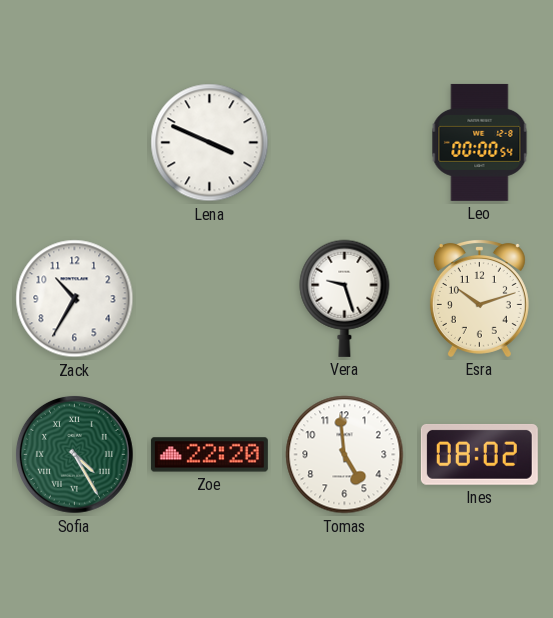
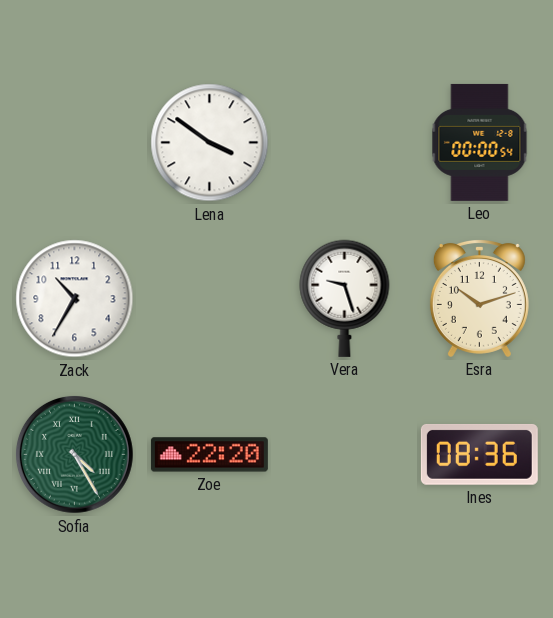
Lena: 3:49 -> 3:51
Tomas: 4:59 -> none
Ines: 08:02 -> 08:36
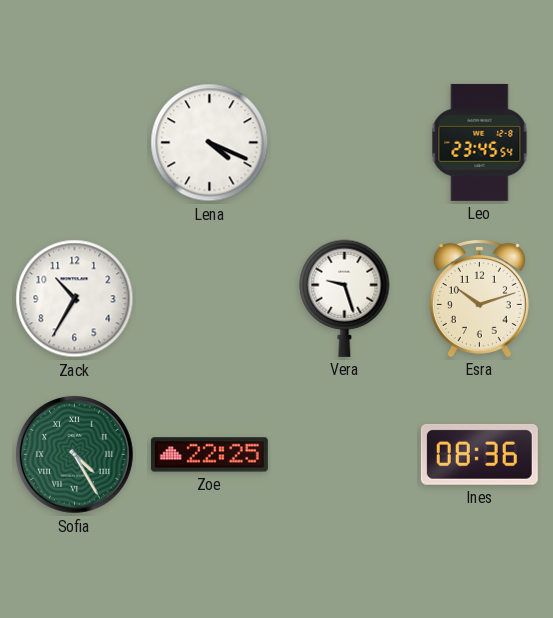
Lena: 3:51 -> 4:19
Leo: 00:00 -> 23:45
Zoe: 22:20 -> 22:25
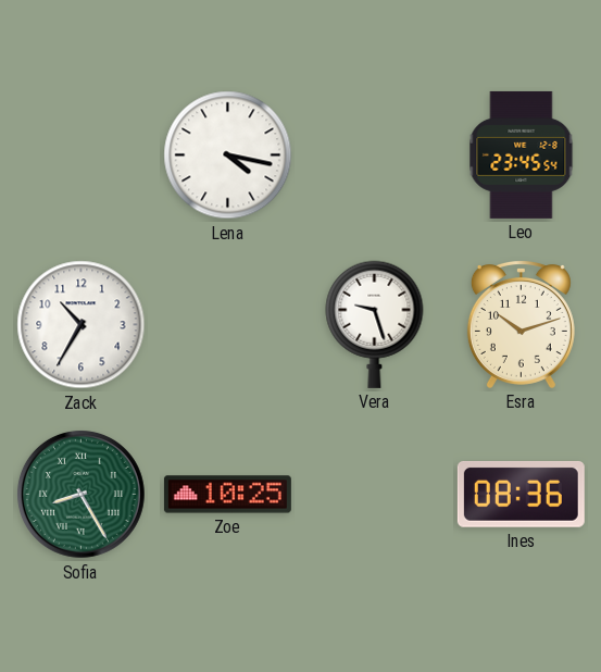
Lena: 4:19 -> 4:17
Sofia: 4:25 -> 8:25
Zoe: 22:25 -> 10:25
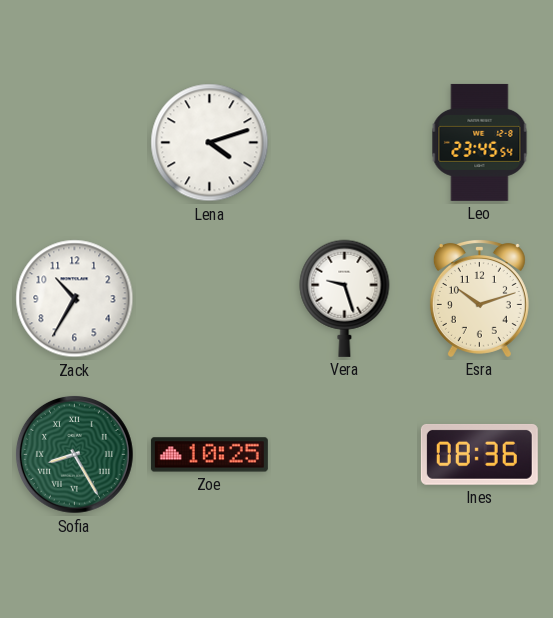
Lena: 4:17 -> 4:12
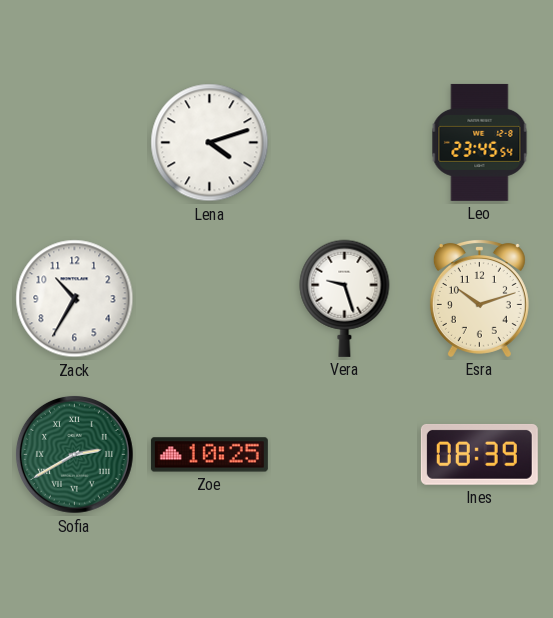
Sofia: 8:25 -> 2:40
Ines: 08:36 -> 08:39
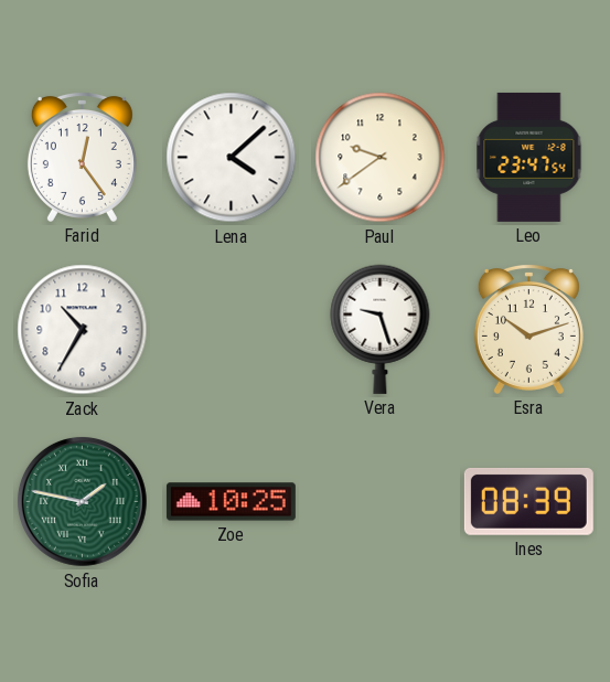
Farid: none -> 12:24
Lena: 4:12 -> 4:08
Paul: none -> 9:39
Leo: 23:45 -> 23:47
Sofia: 2:40 -> 1:47
